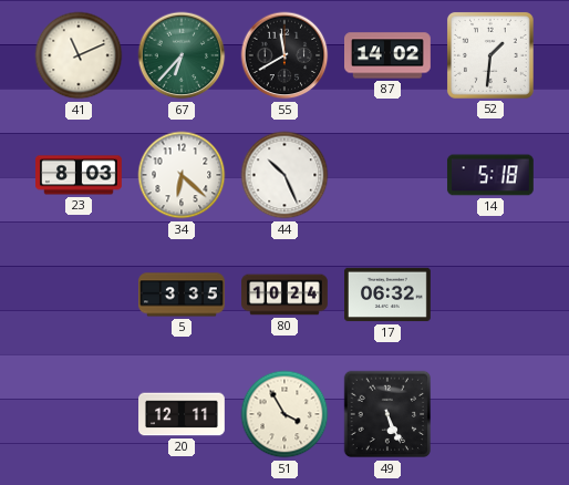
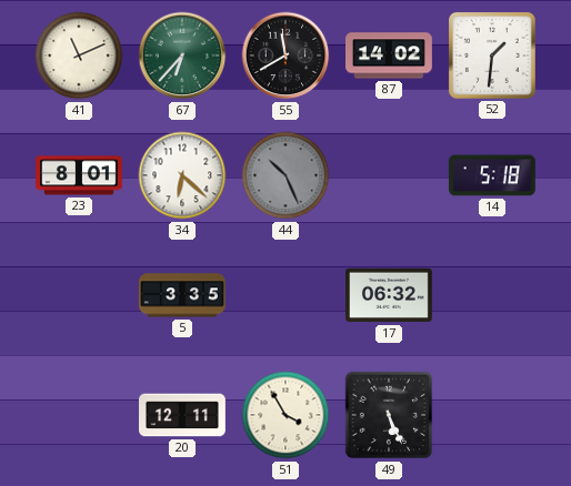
23: 8:03 -> 8:01
44 dial: white -> grey
80: 10:24 -> none
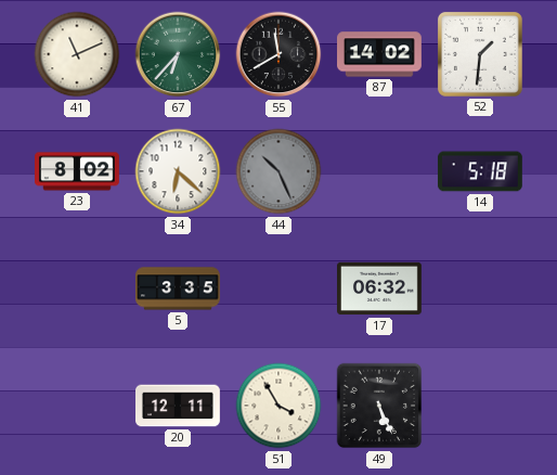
23: 8:01 -> 8:02
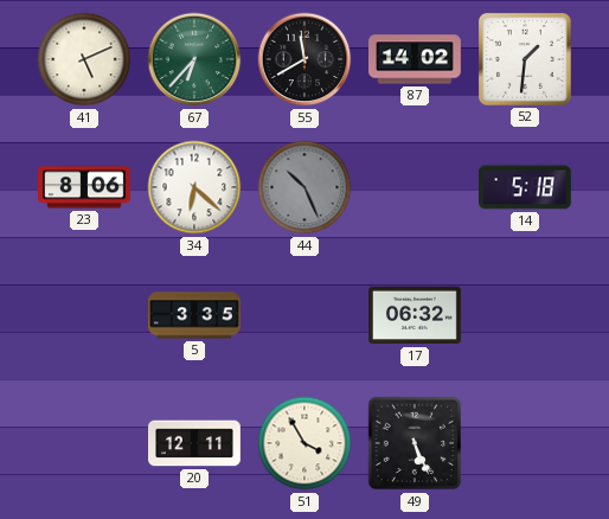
41: 11:11 -> 5:11
23: 8:02 -> 8:06
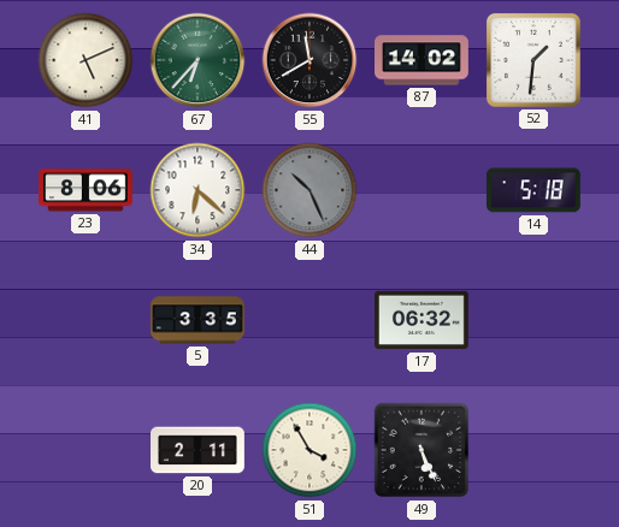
20: 12:11 -> 2:11
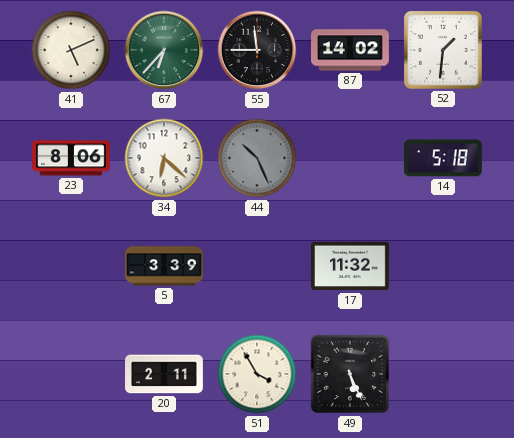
55: 11:40 -> 11:45
5: 3:35 -> 3:39
17: 06:32 -> 11:32
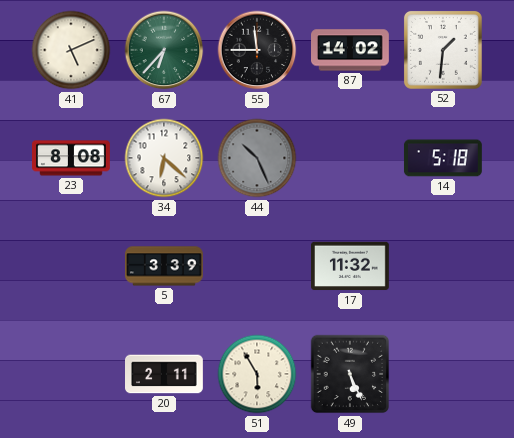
23: 8:06 -> 8:08
51: 3:55 -> 5:55
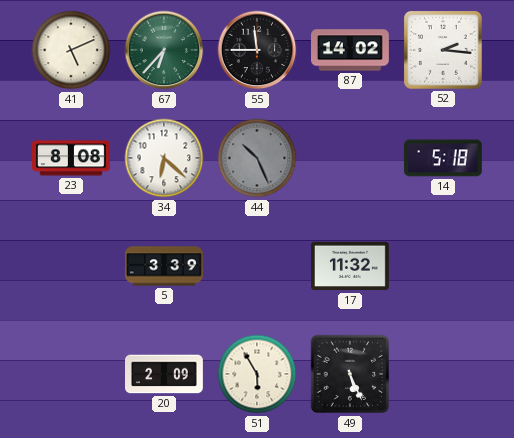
52: 1:31 -> 2:16
20: 2:11 -> 2:09
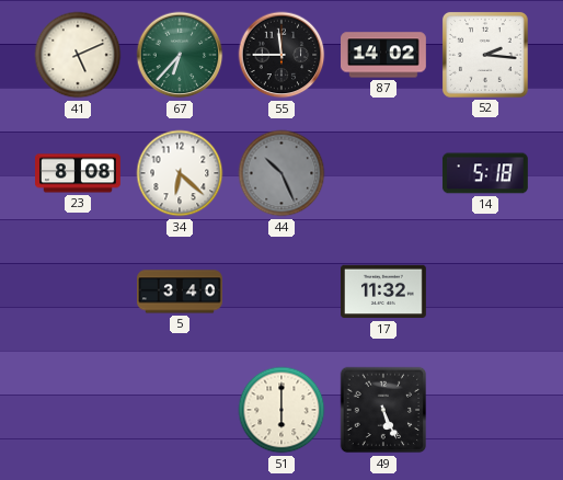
5: 3:39 -> 3:40
20: 2:09 -> none
51: 5:55 -> 6:00
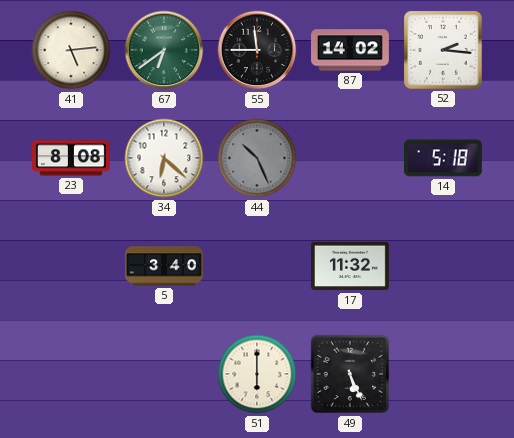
41: 5:11 -> 5:14
67: 6:37 -> 6:39
